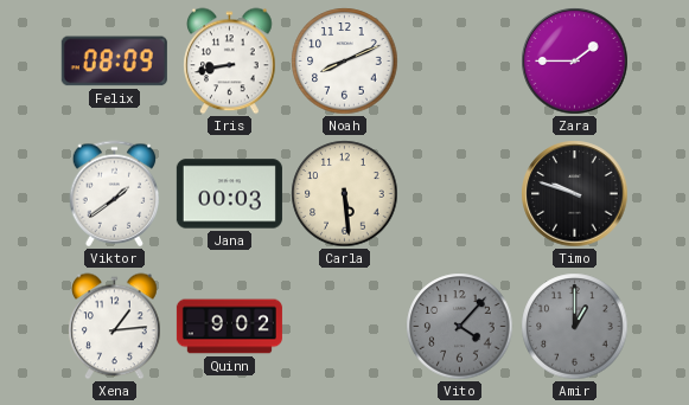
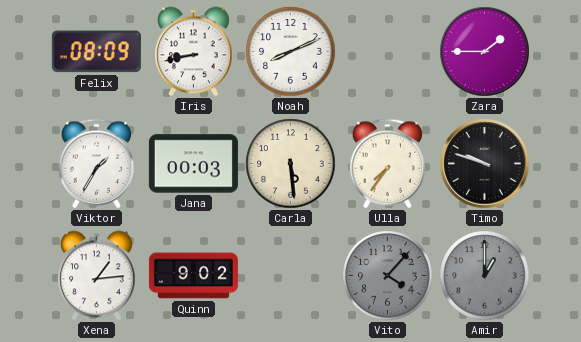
Viktor: 1:39 -> 1:35
Ulla: none -> 7:36
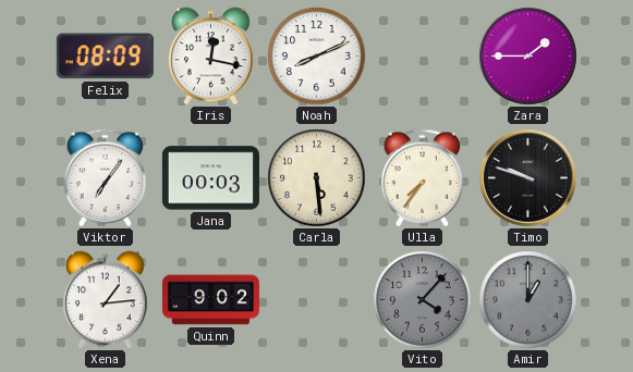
Iris: 8:43 -> 12:17
Viktor: 1:35 -> 7:06
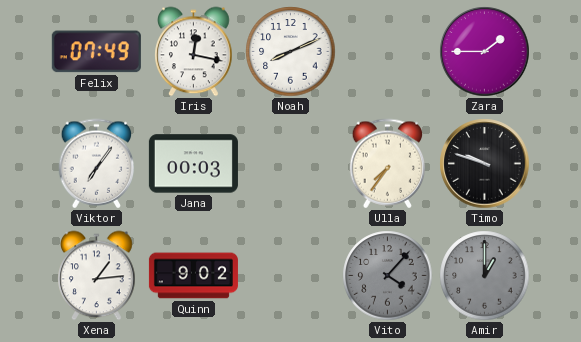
Felix: 08:09 -> 07:49
Carla: 5:29 -> none
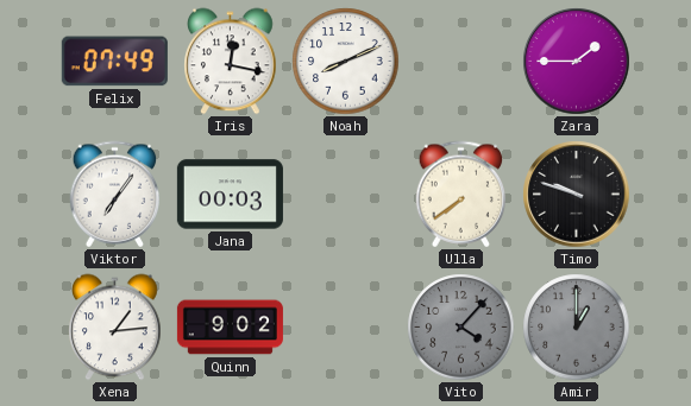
Ulla: 7:36 -> 7:39
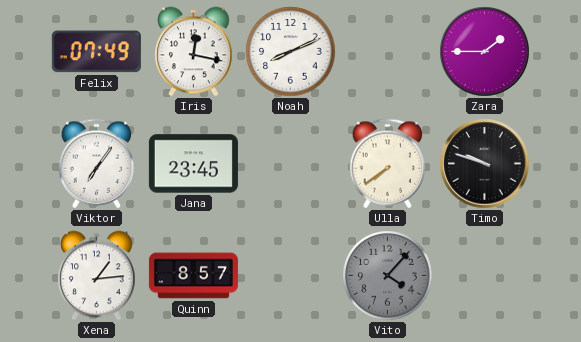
Jana: 00:03 -> 23:45
Quinn: 9:02 -> 8:57
Amir: 1:00 -> none
